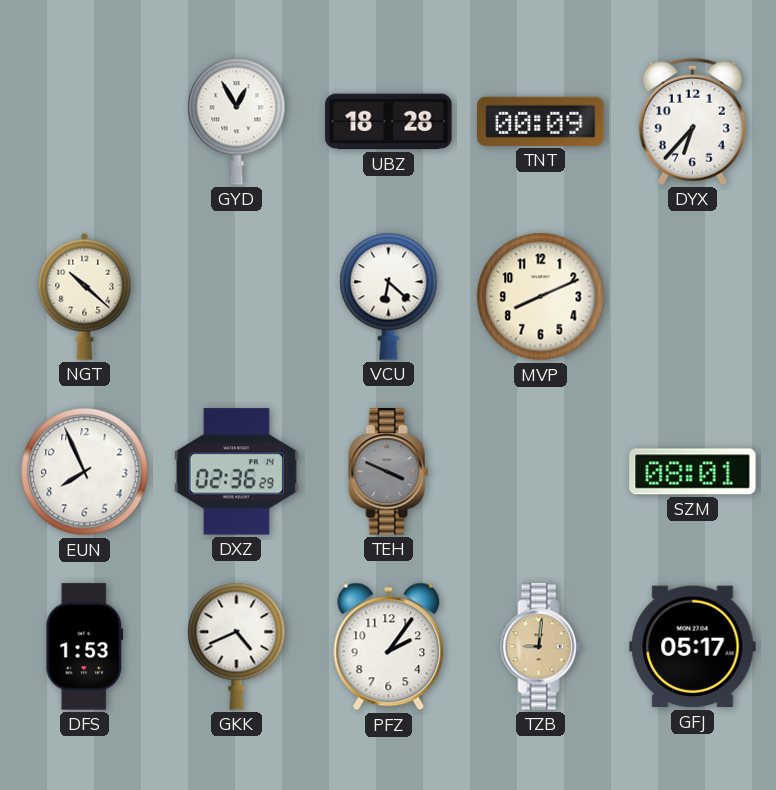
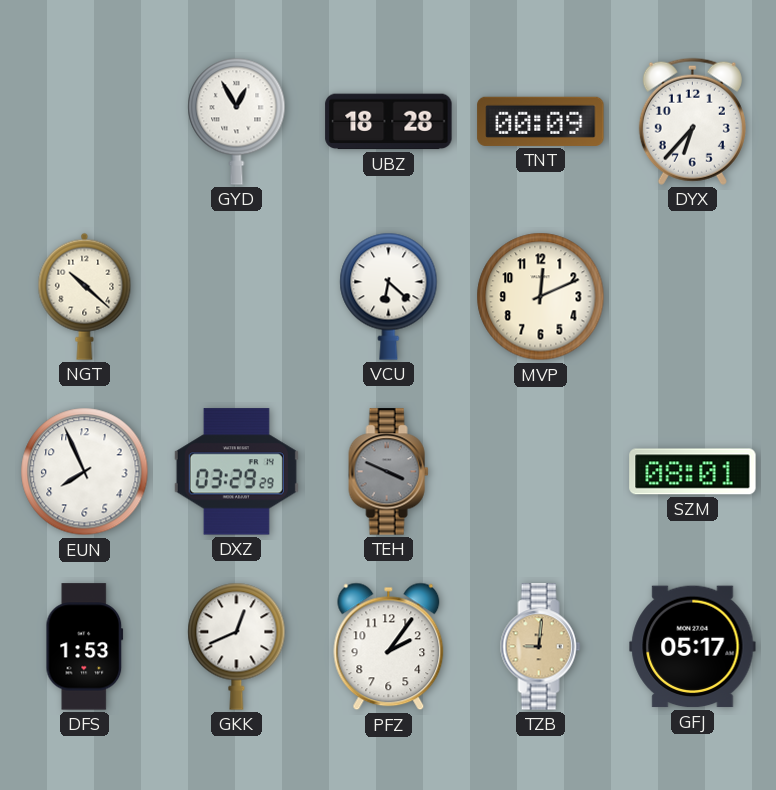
MVP: 8:11 -> 12:11
DXZ: 02:36 -> 03:29
GKK: 4:41 -> 12:41
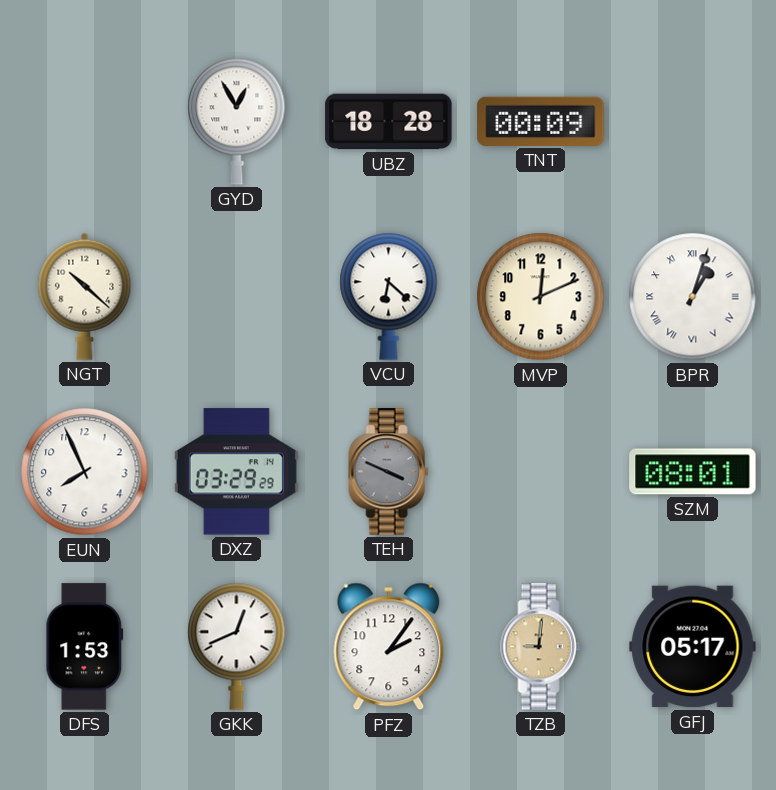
DYX: 6:37 -> none
BPR: none -> 1:03
